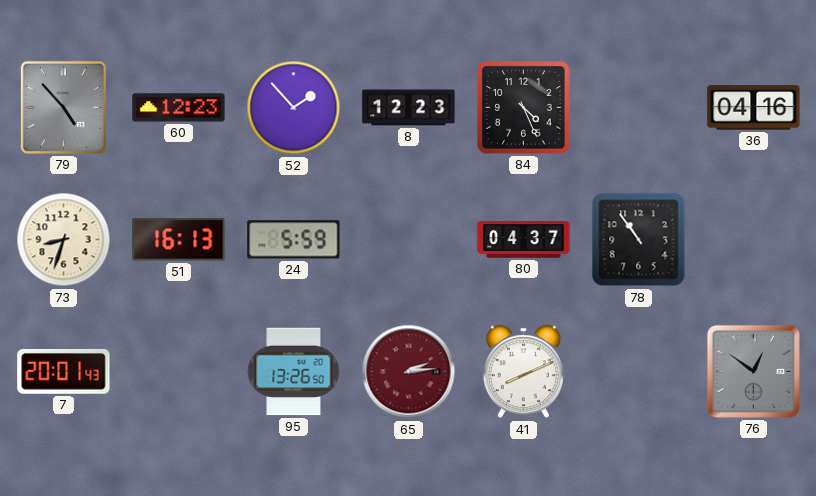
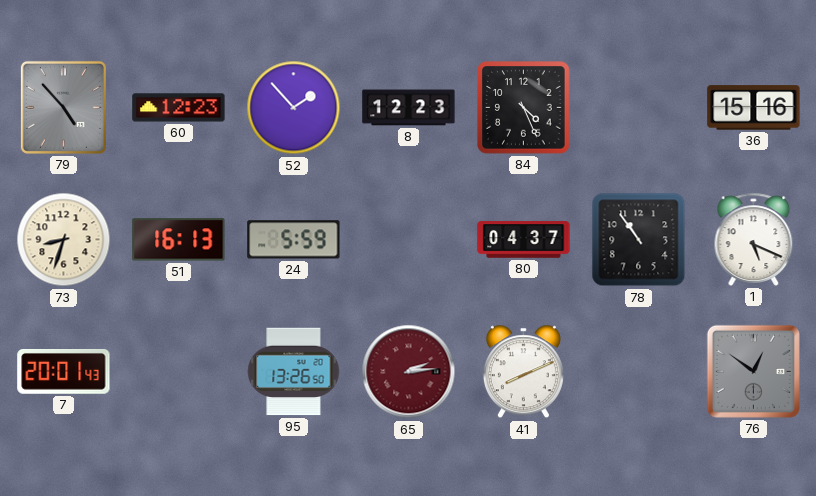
36: 04:16 -> 15:16
1: none -> 5:19
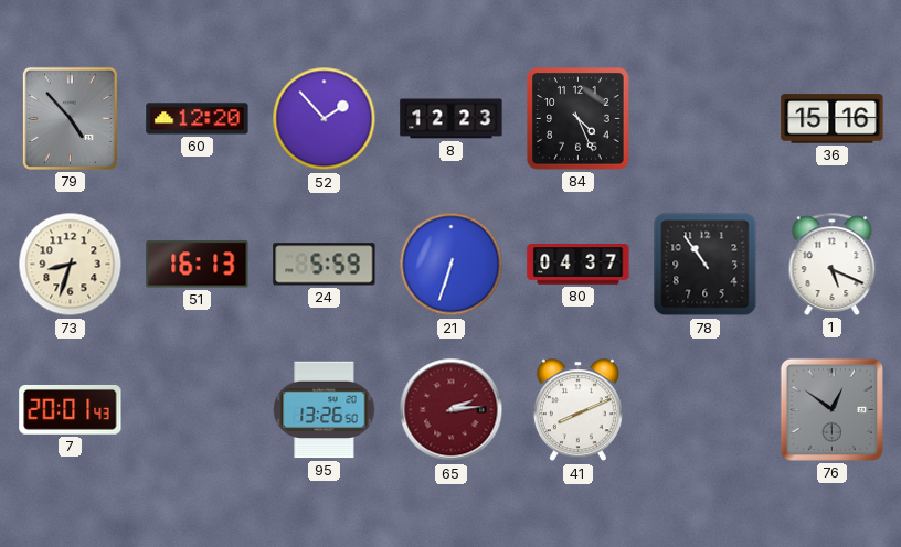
60: 12:23 -> 12:20
21: none -> 6:33
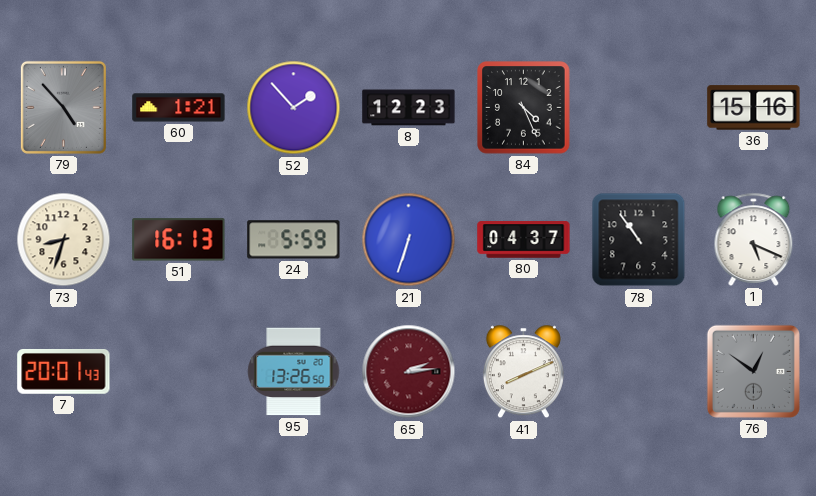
60: 12:20 -> 1:21
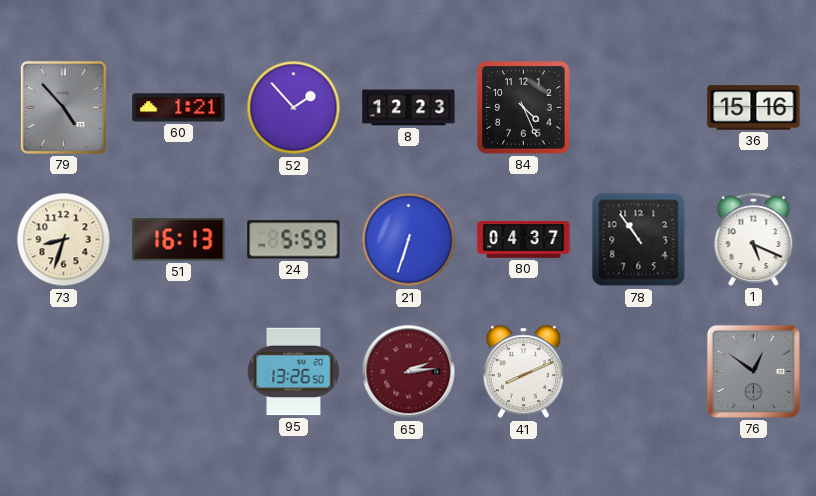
7: 20:01 -> none
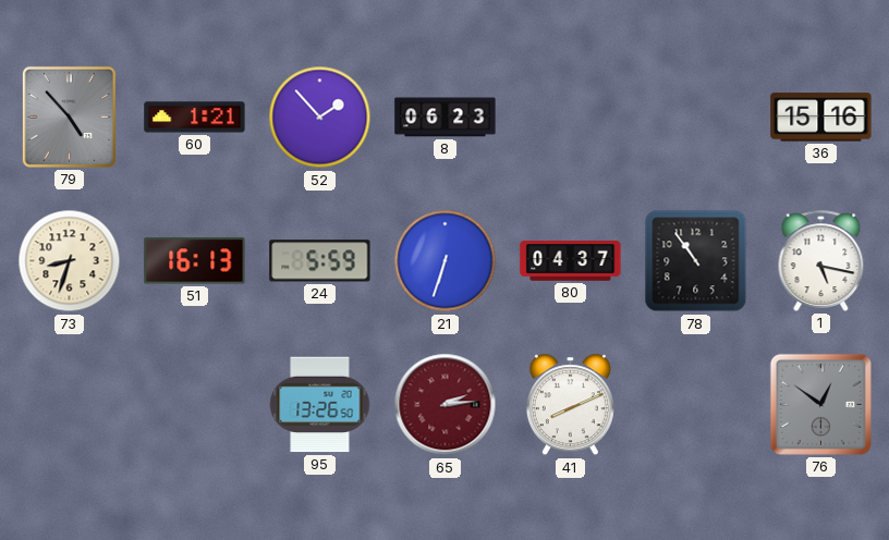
8: 12:23 -> 06:23
84: 4:26 -> none
1: 5:19 -> 5:17
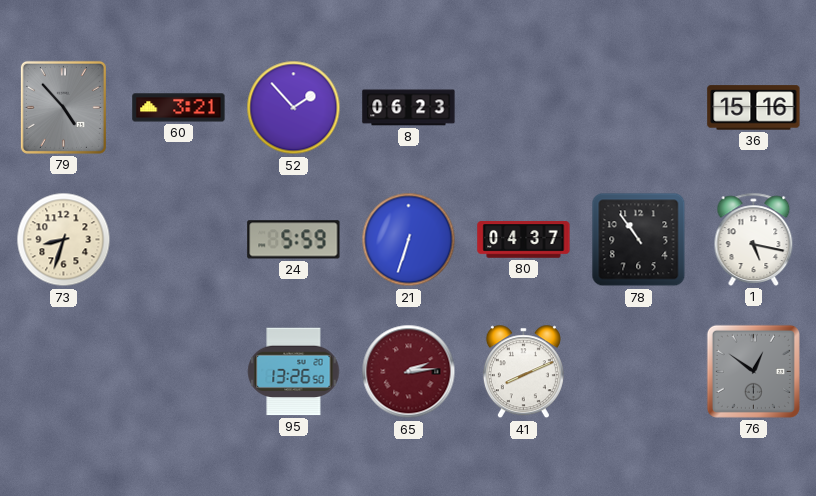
60: 1:21 -> 3:21
51: 16:13 -> none
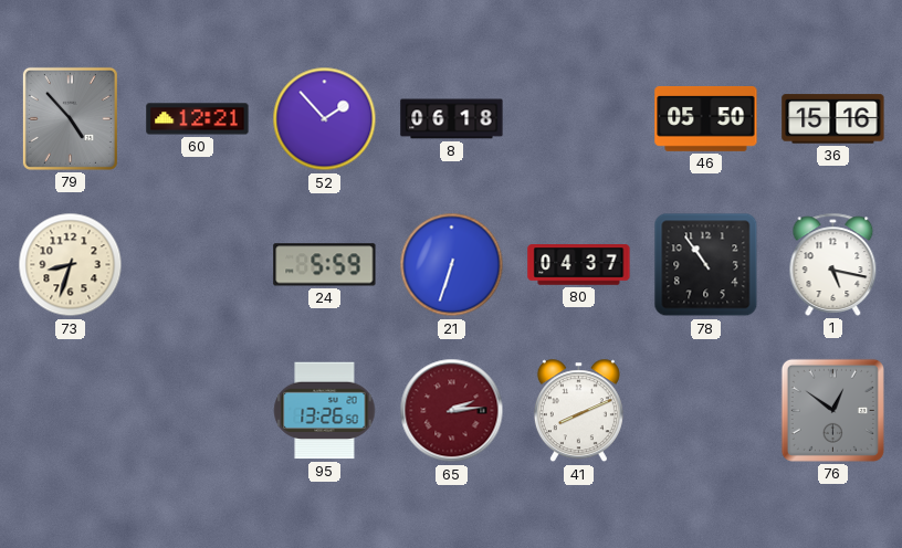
60: 3:21 -> 12:21
8: 06:23 -> 06:18
46: none -> 05:50
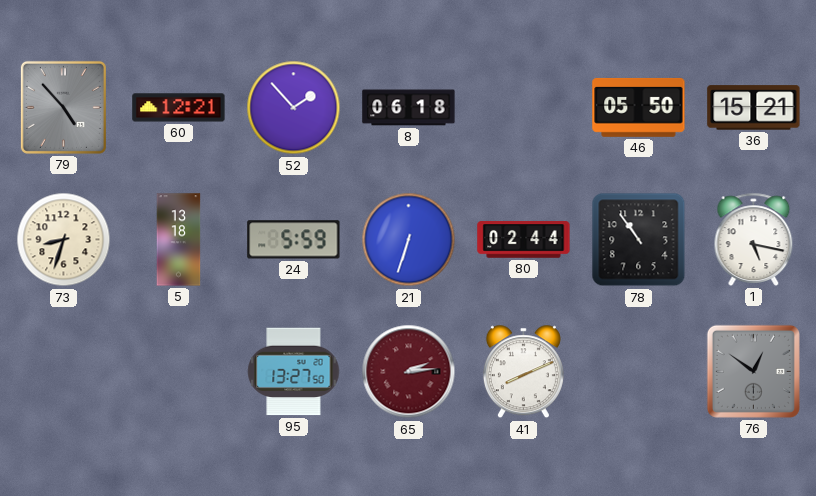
36: 15:16 -> 15:21
5: none -> 13:18
80: 04:37 -> 02:44
95: 13:26 -> 13:27
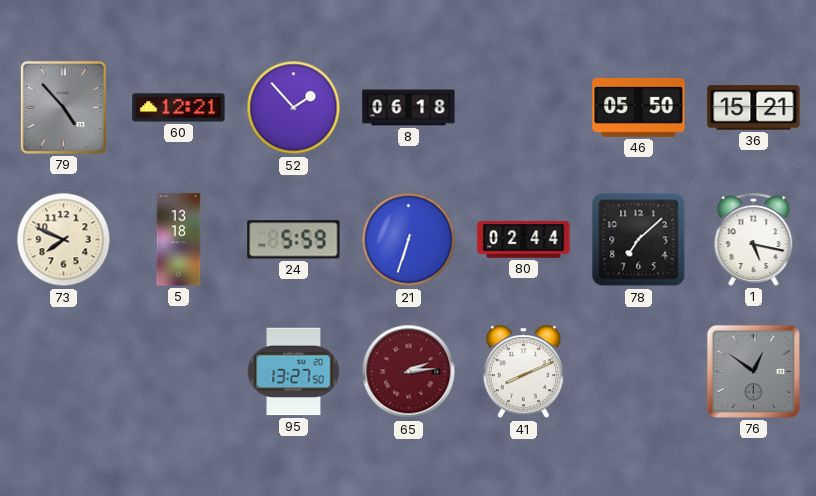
73: 8:33 -> 7:49
78: 10:54 -> 7:08
